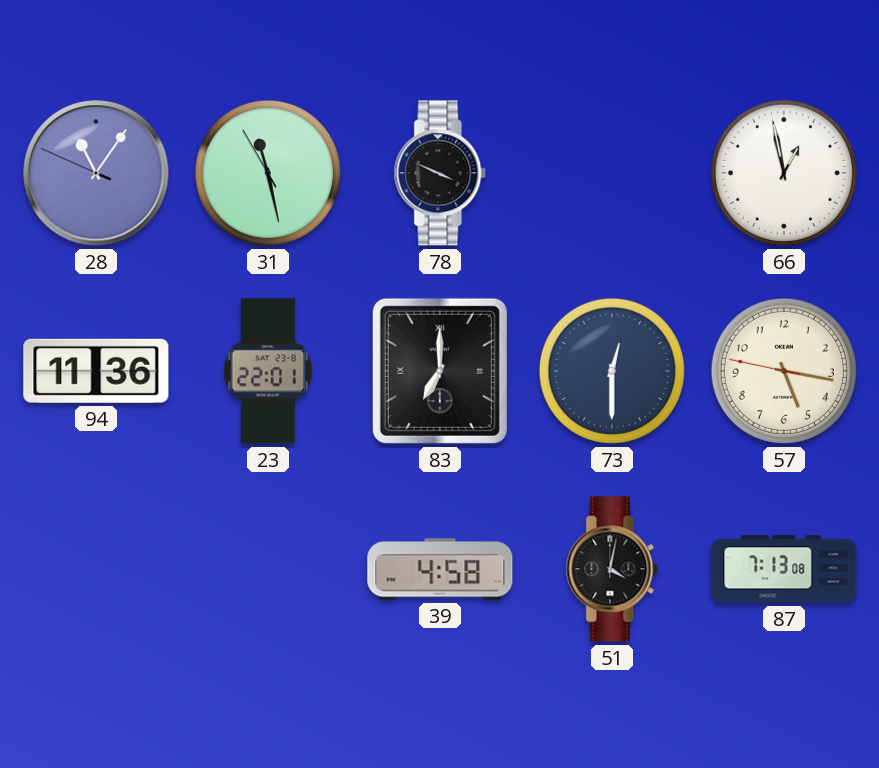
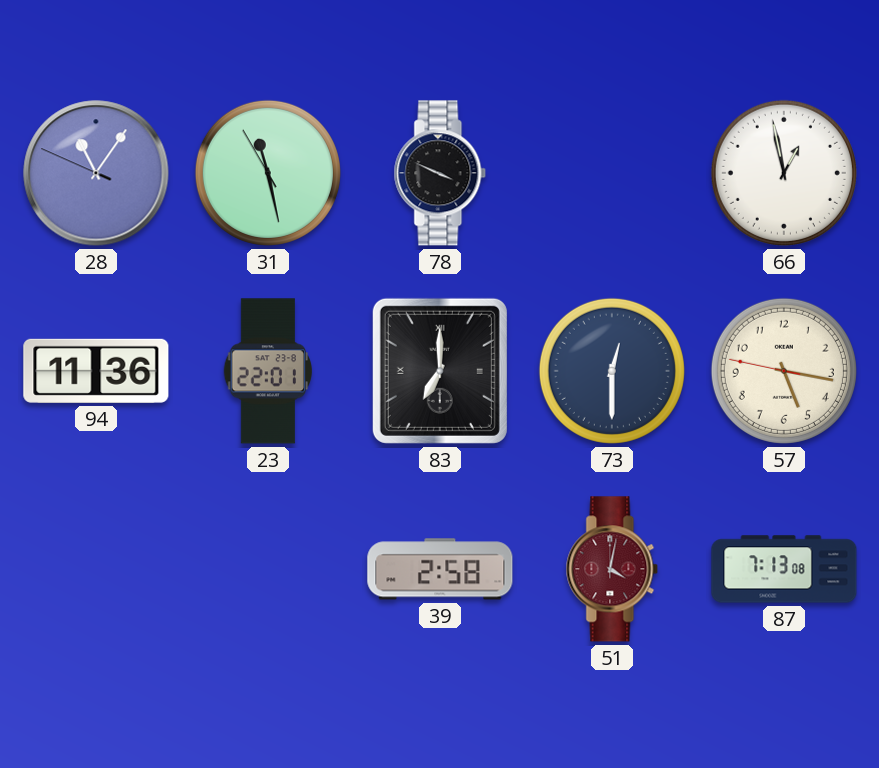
39: 4:58 -> 2:58
51 dial: black -> burgundy
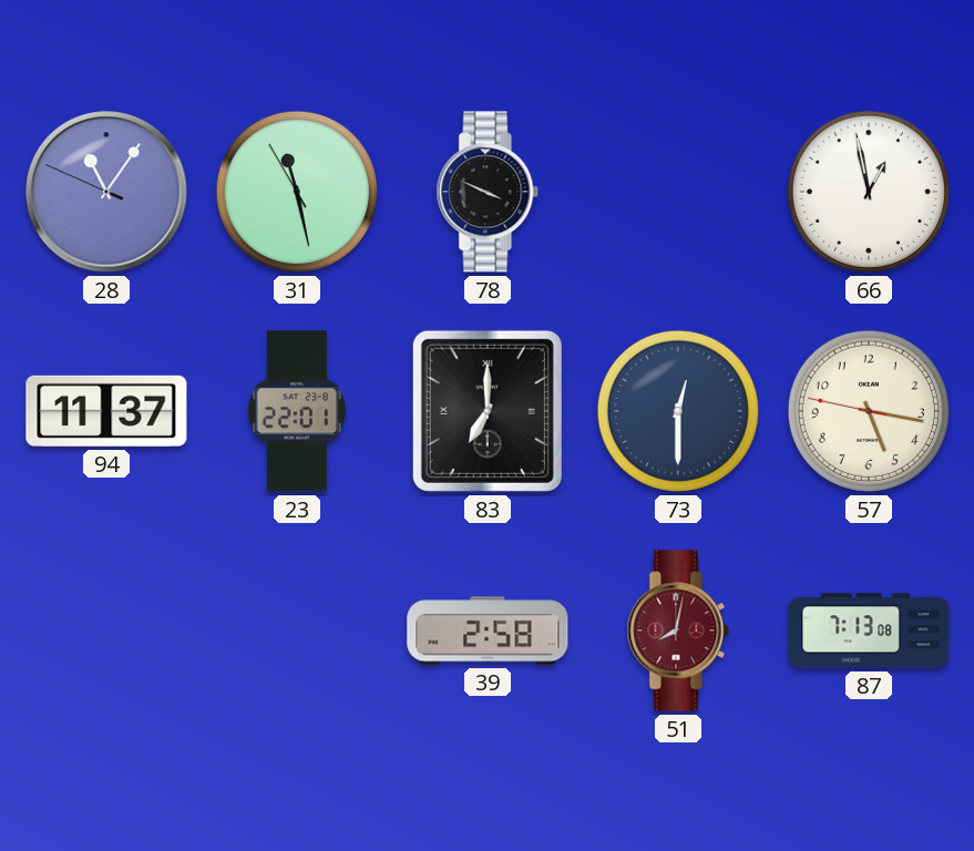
94: 11:36 -> 11:37
51: 4:02 -> 8:02
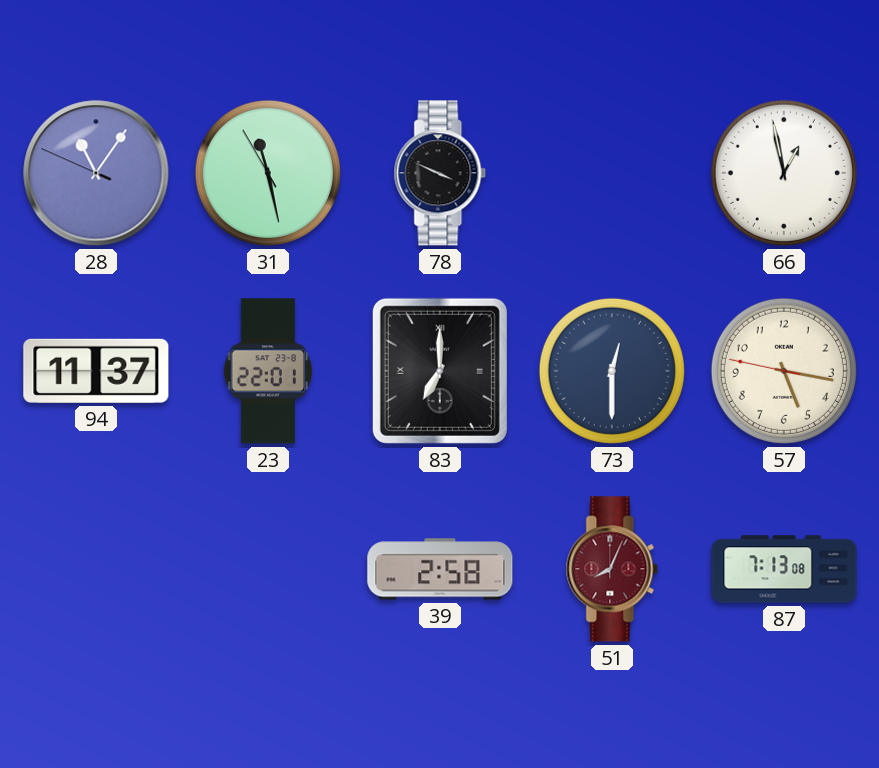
51: 8:02 -> 8:04
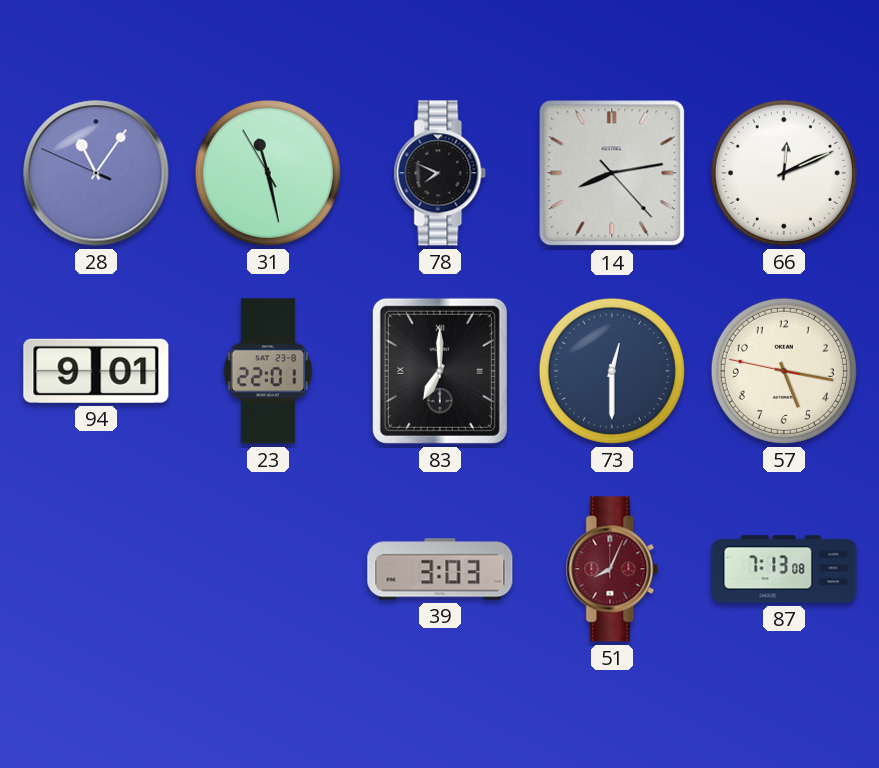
78: 3:49 -> 7:49
14: none -> 8:13
66: 12:58 -> 12:11
94: 11:37 -> 9:01
39: 2:58 -> 3:03
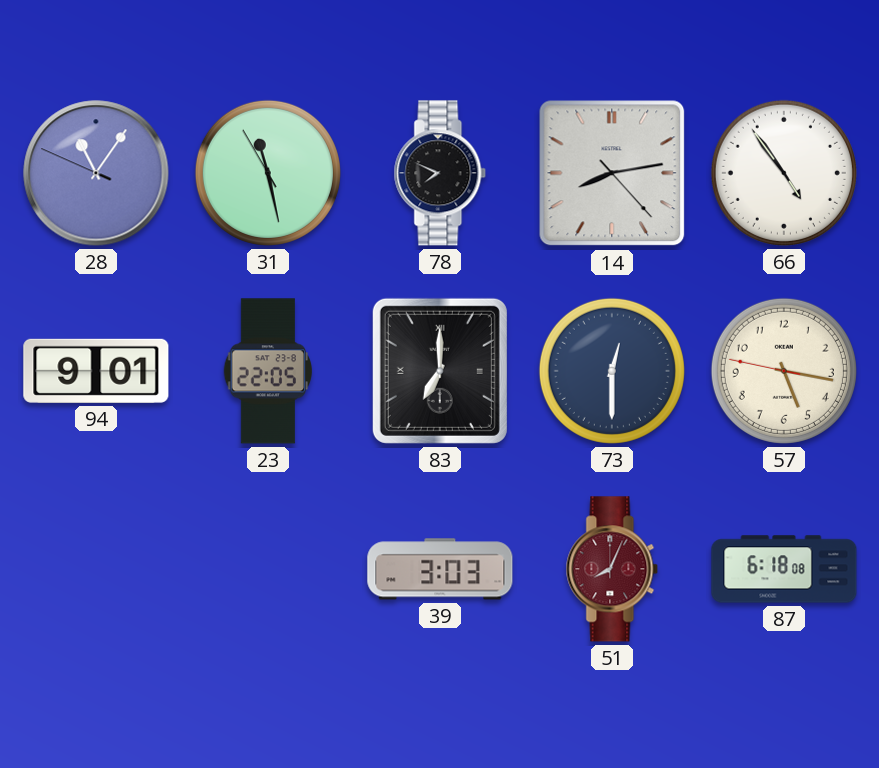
66: 12:11 -> 4:54
23: 22:01 -> 22:05
87: 7:13 -> 6:18
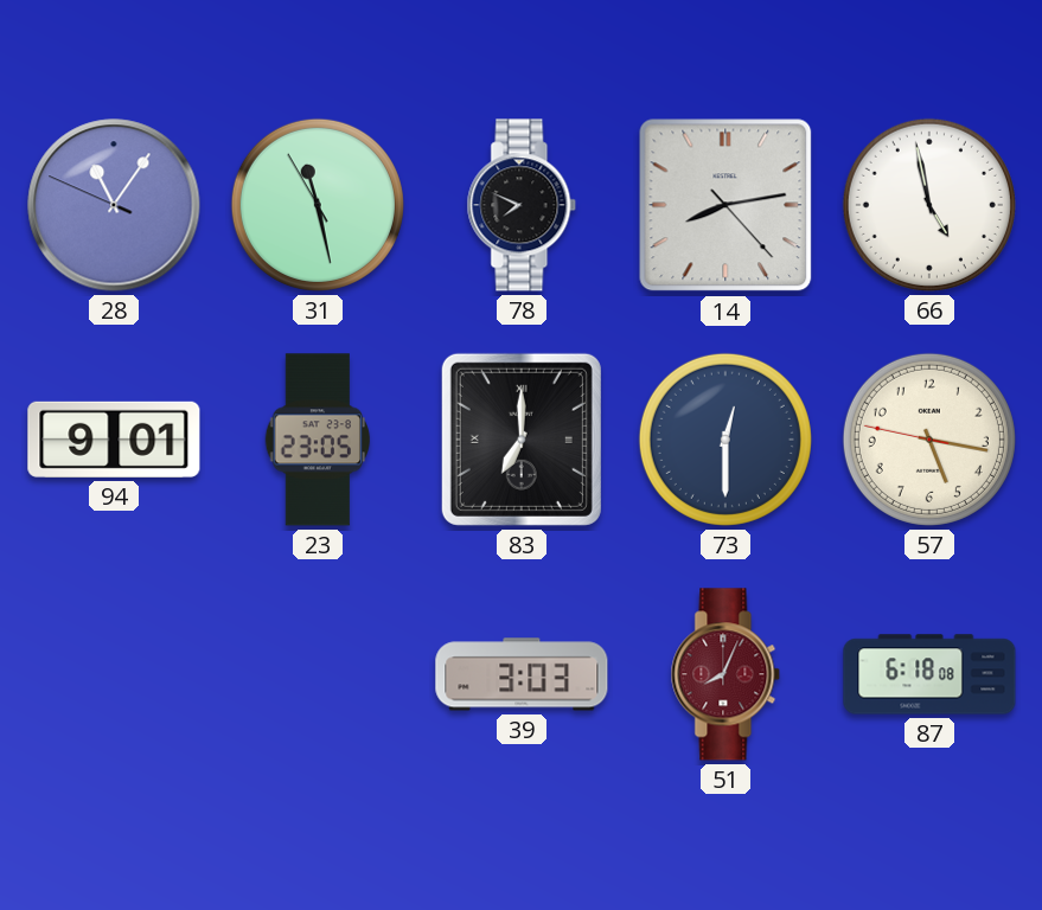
66: 4:54 -> 4:58
23: 22:05 -> 23:05
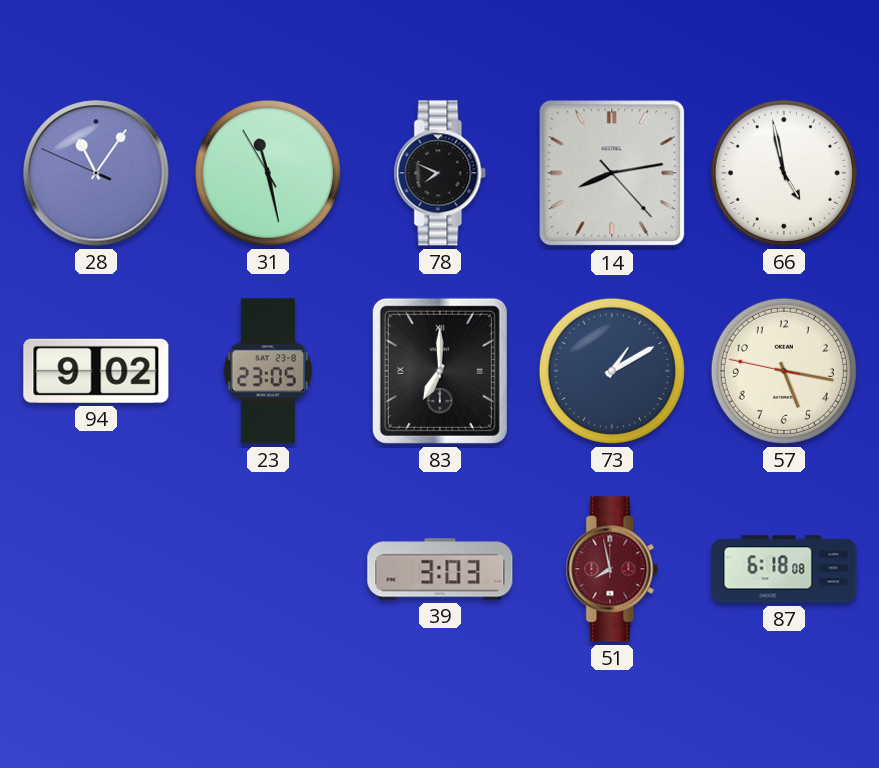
94: 9:01 -> 9:02
73: 12:30 -> 1:10
51: 8:04 -> 7:58
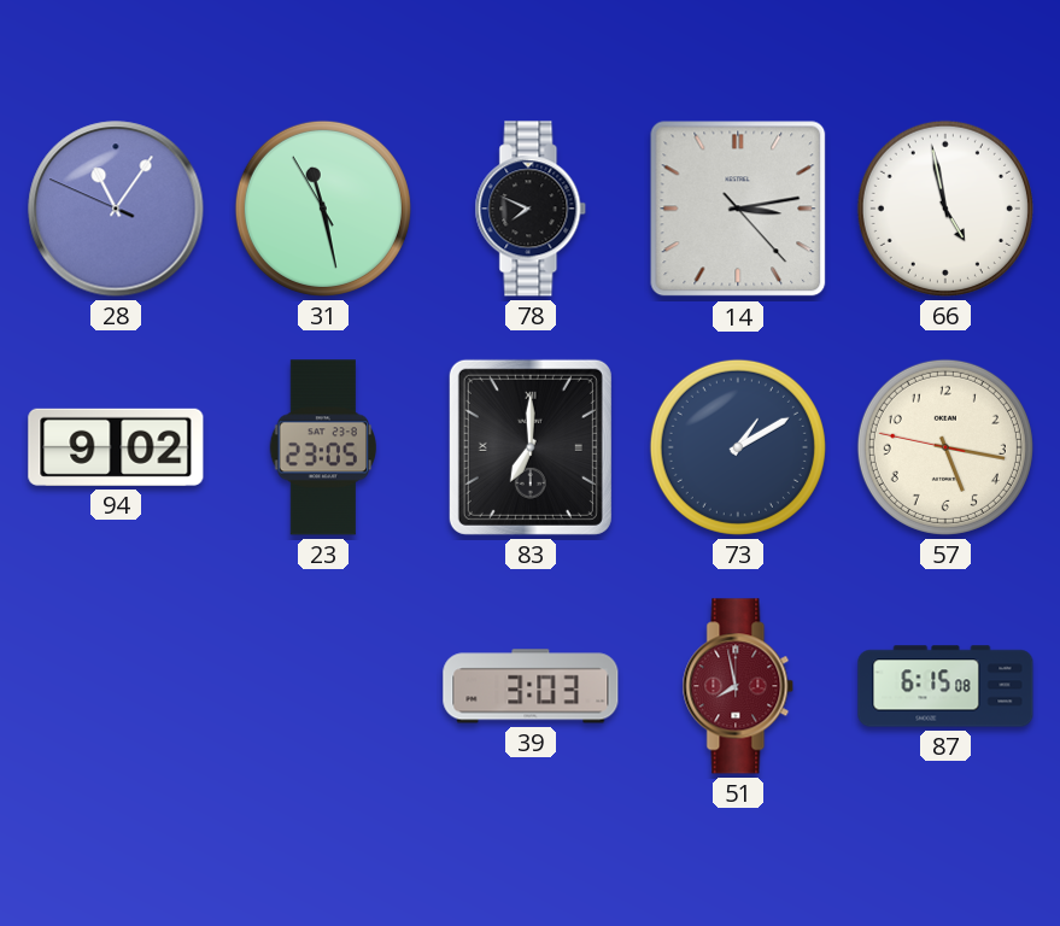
14: 8:13 -> 3:13
87: 6:18 -> 6:15
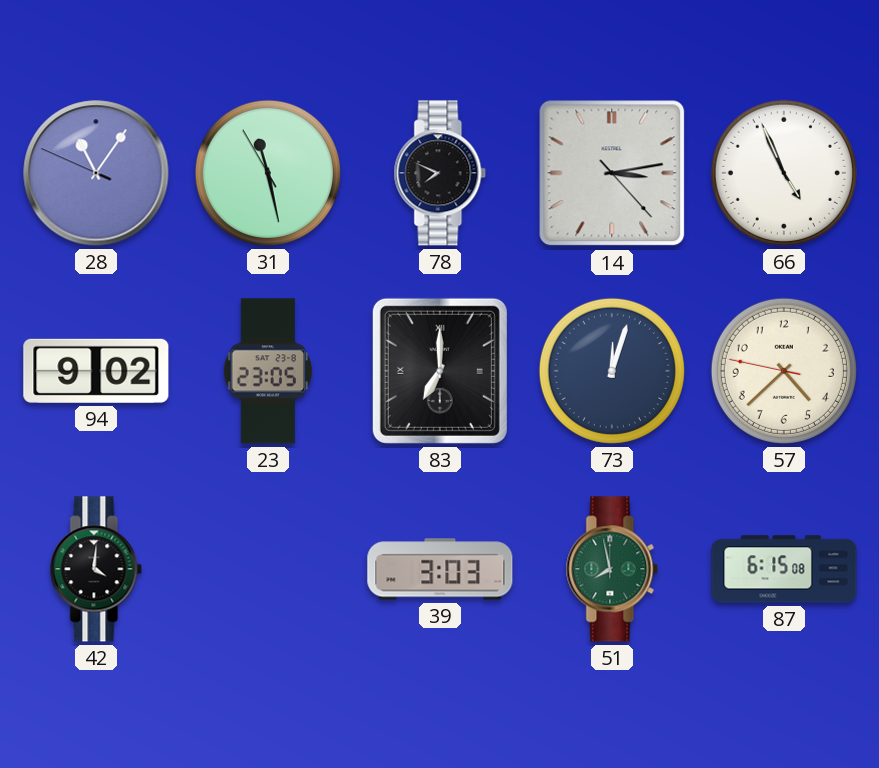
66: 4:58 -> 4:56
73: 1:10 -> 12:03
57: 5:16 -> 4:37
42: none -> 4:01
51 dial: burgundy -> green
